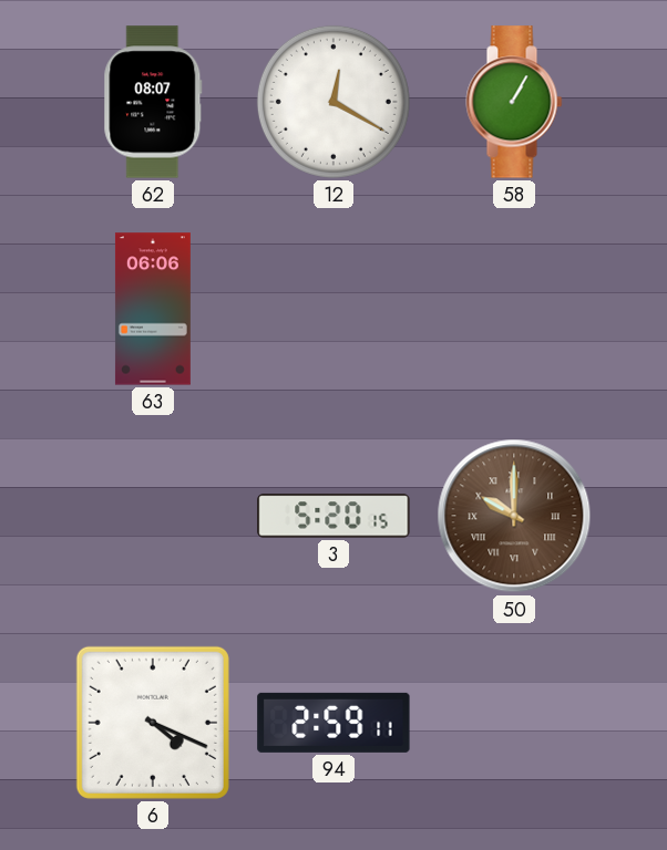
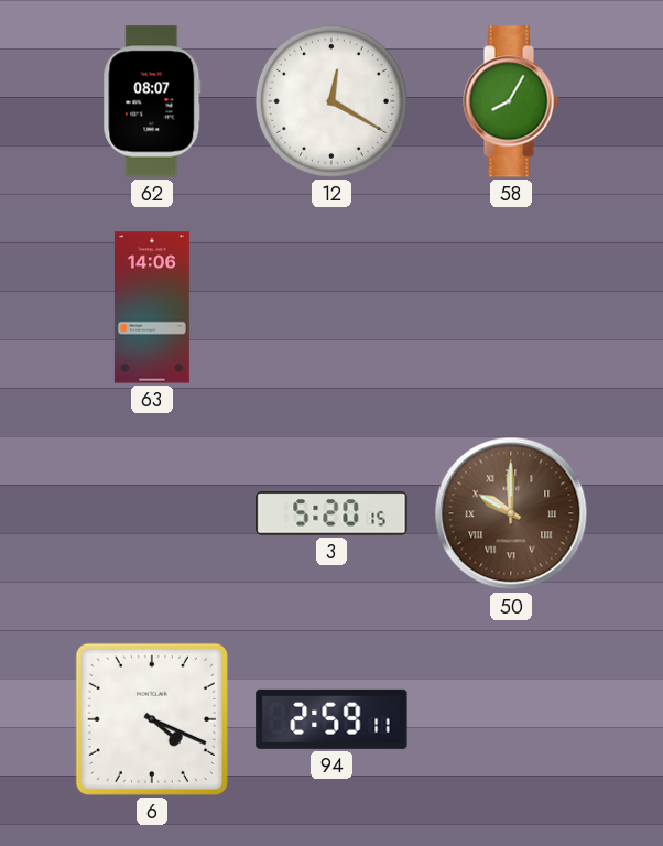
58: 1:05 -> 8:05
63: 06:06 -> 14:06
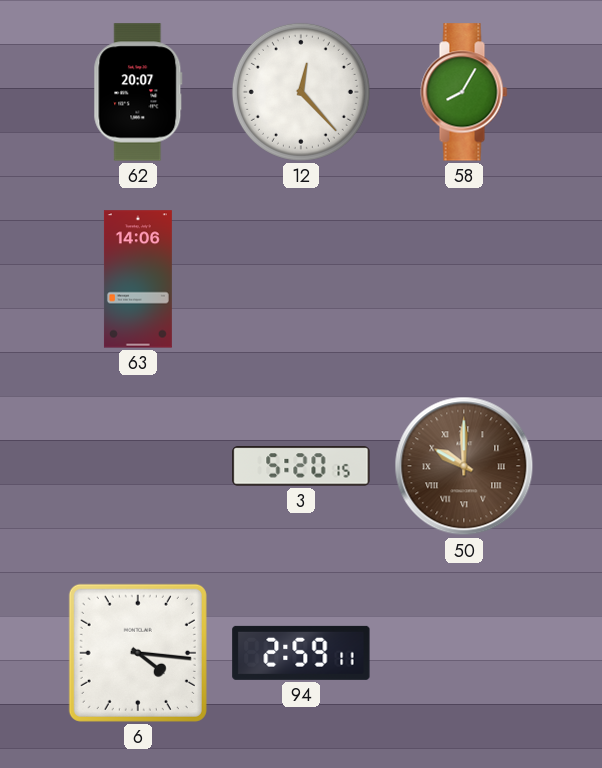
62: 08:07 -> 20:07
12: 12:20 -> 12:23
6: 4:19 -> 4:16
